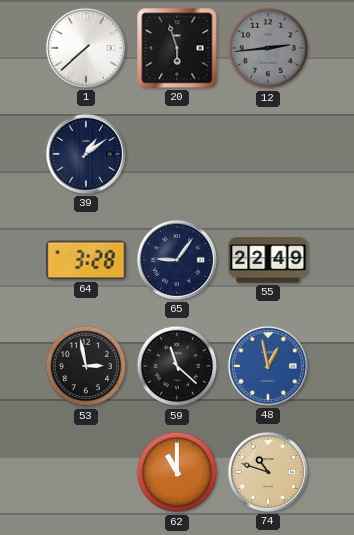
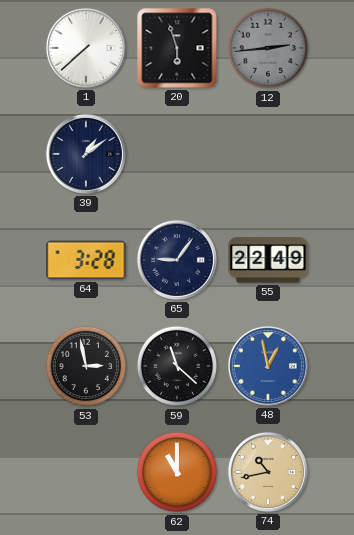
74: 10:48 -> 10:43
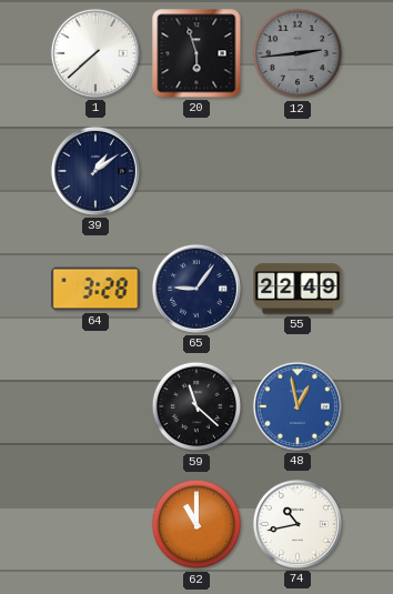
53: 2:58 -> none
74 dial: champagne -> white
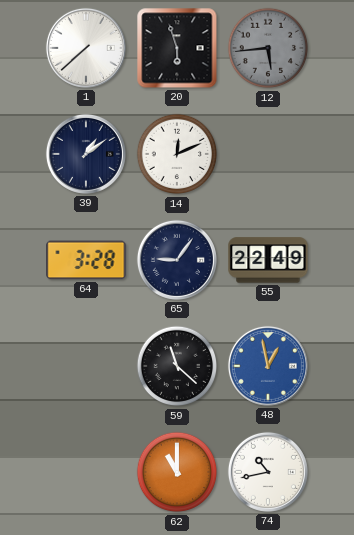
12: 2:44 -> 5:44
14: none -> 12:11
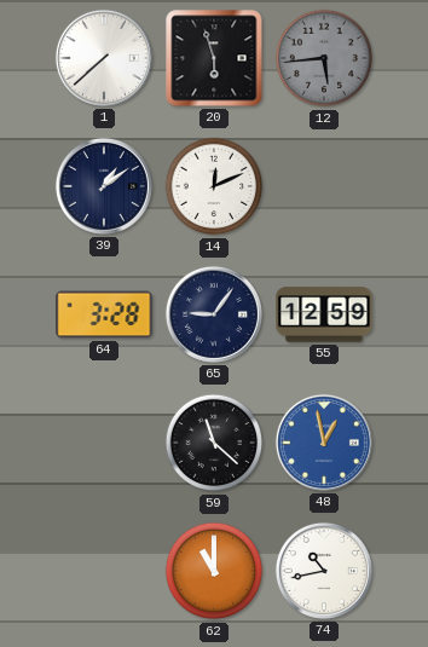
55: 22:49 -> 12:59
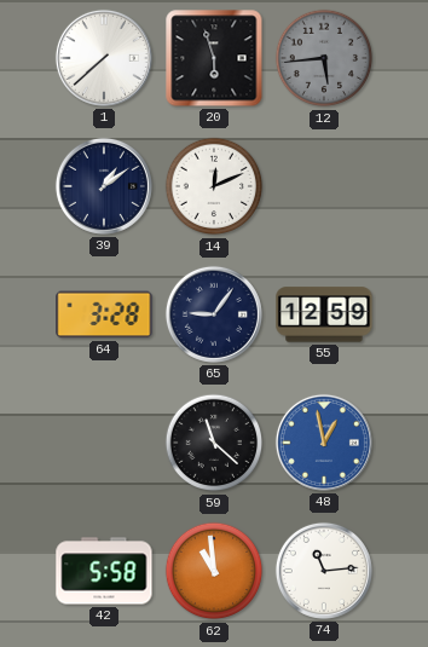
42: none -> 5:58
62: 11:00 -> 10:59
74: 10:43 -> 11:14
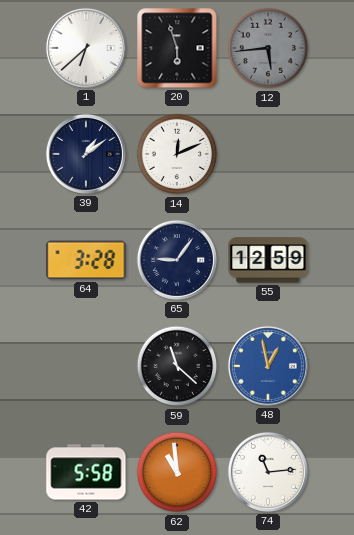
1: 7:38 -> 6:38
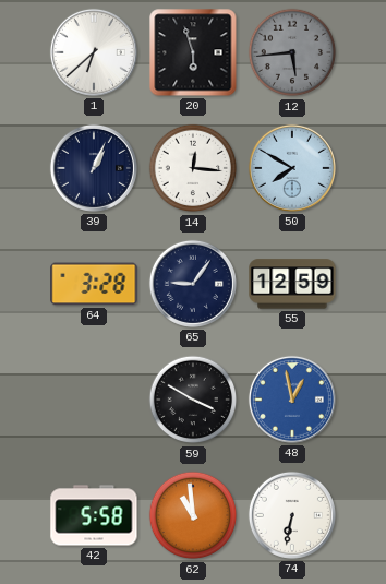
39: 1:09 -> 1:04
14: 12:11 -> 12:16
50: none -> 7:50
59: 11:22 -> 3:50
74: 11:14 -> 6:32
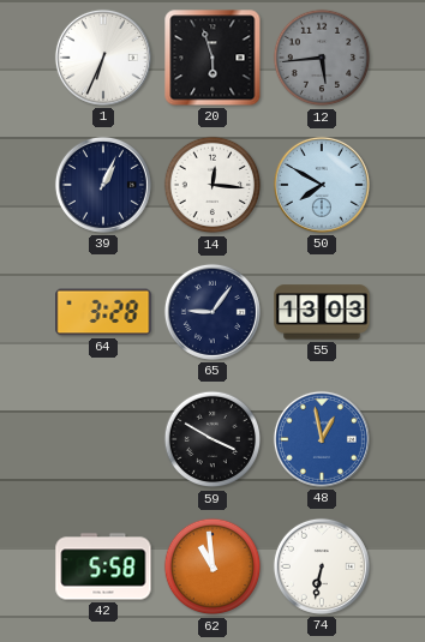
1: 6:38 -> 6:34
55: 12:59 -> 13:03
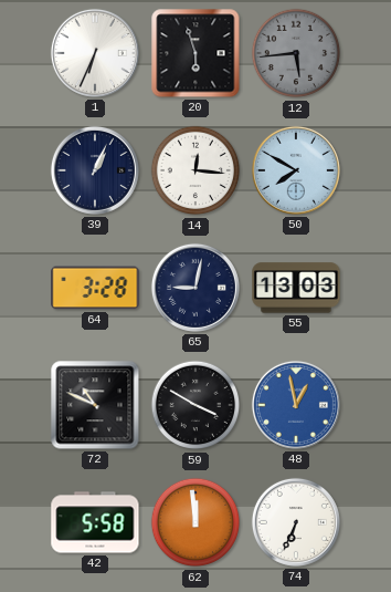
65: 9:06 -> 9:02
72: none -> 10:49
62: 10:59 -> 11:59
74: 6:32 -> 6:34
